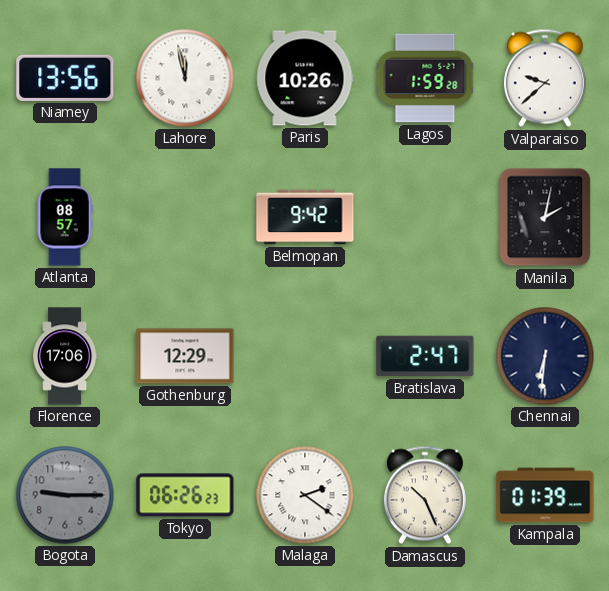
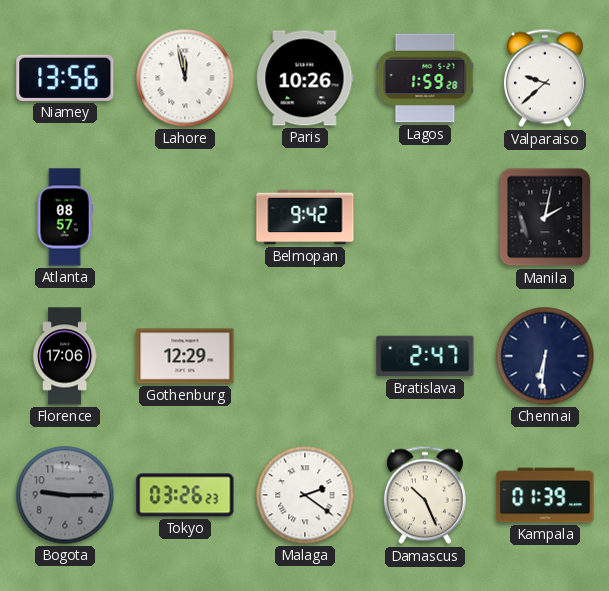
Tokyo: 06:26 -> 03:26
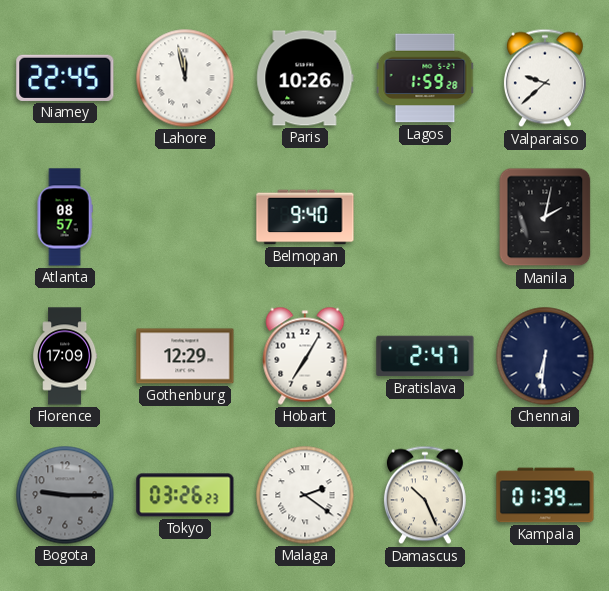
Niamey: 13:56 -> 22:45
Belmopan: 9:42 -> 9:40
Florence: 17:06 -> 17:09
Hobart: none -> 7:05
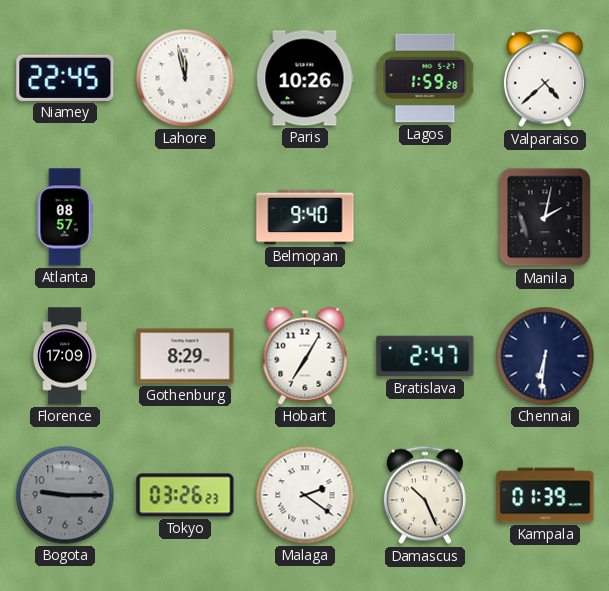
Valparaiso: 9:38 -> 4:38
Gothenburg: 12:29 -> 8:29
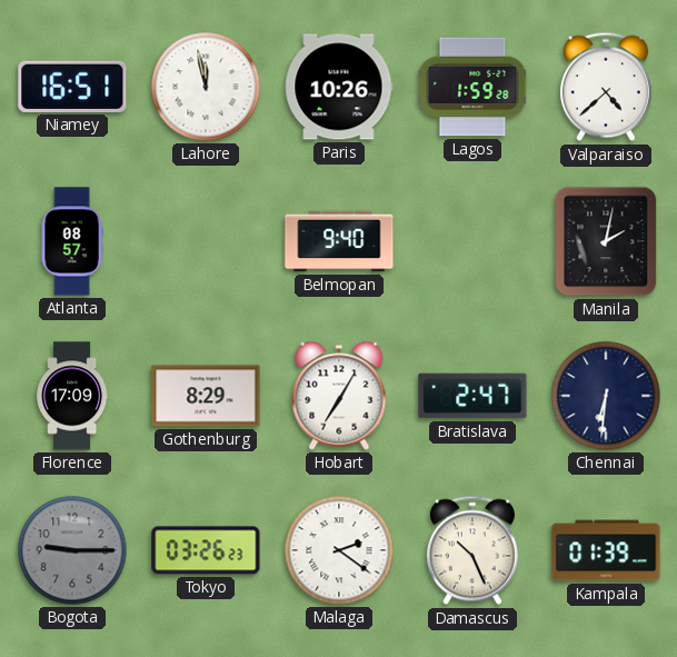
Niamey: 22:45 -> 16:51
